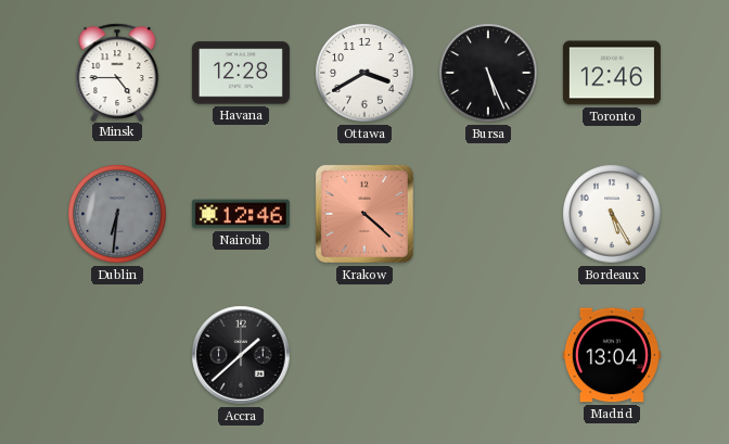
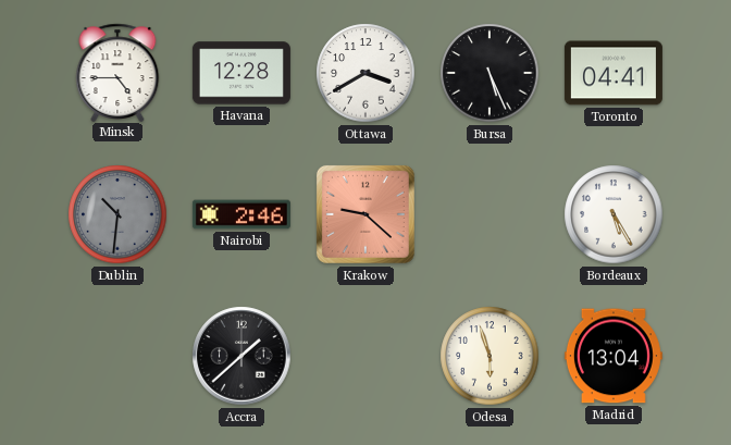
Toronto: 12:46 -> 04:41
Dublin: 6:31 -> 10:31
Nairobi: 12:46 -> 2:46
Krakow: 4:22 -> 9:22
Odesa: none -> 5:57
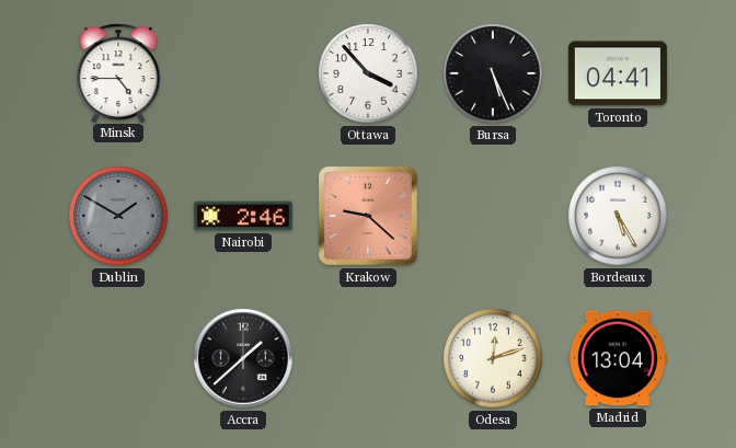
Havana: 12:28 -> none
Ottawa: 3:40 -> 3:53
Dublin: 10:31 -> 1:50
Odesa: 5:57 -> 12:12
